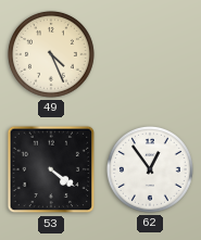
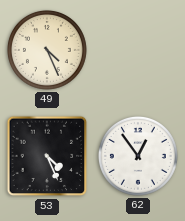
53: 4:21 -> 4:26
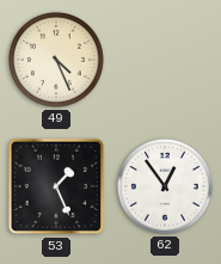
53: 4:26 -> 1:26
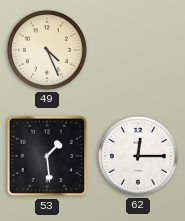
53: 1:26 -> 1:29
62: 12:54 -> 12:15
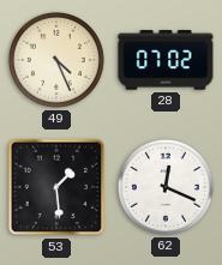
28: none -> 07:02
62: 12:15 -> 12:19
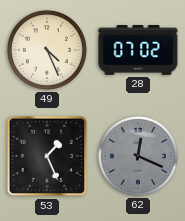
53: 1:29 -> 1:26
62 dial: white -> grey
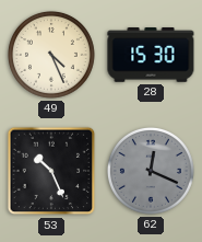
28: 07:02 -> 15:30
53: 1:26 -> 10:26
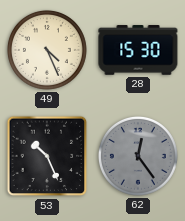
62: 12:19 -> 12:24
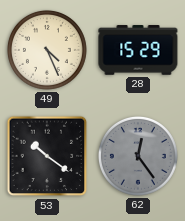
28: 15:30 -> 15:29
53: 10:26 -> 10:21
